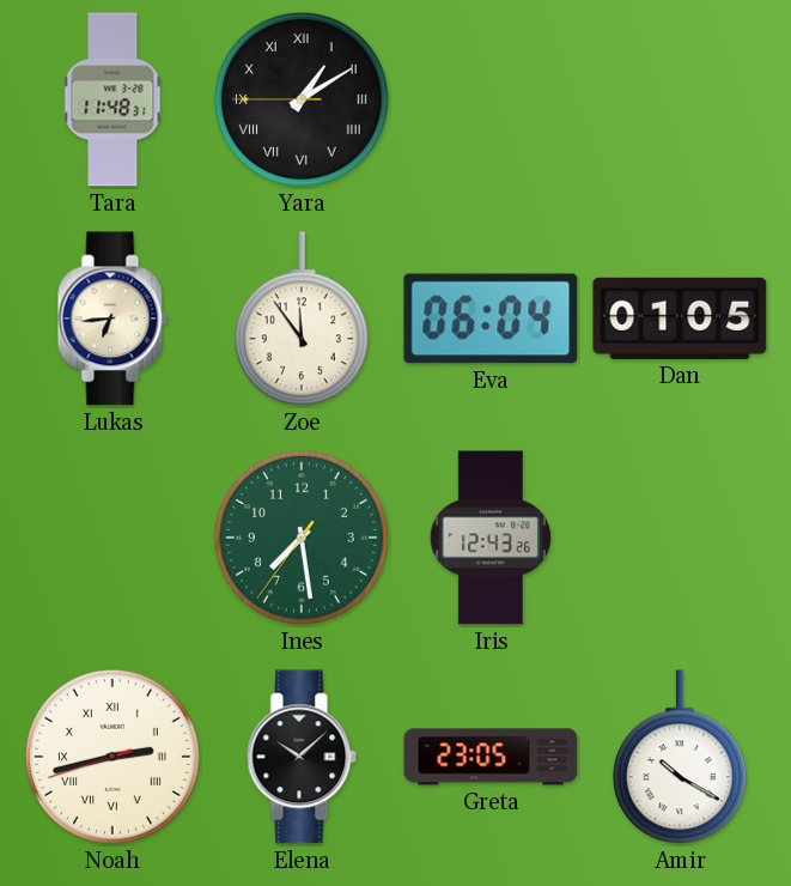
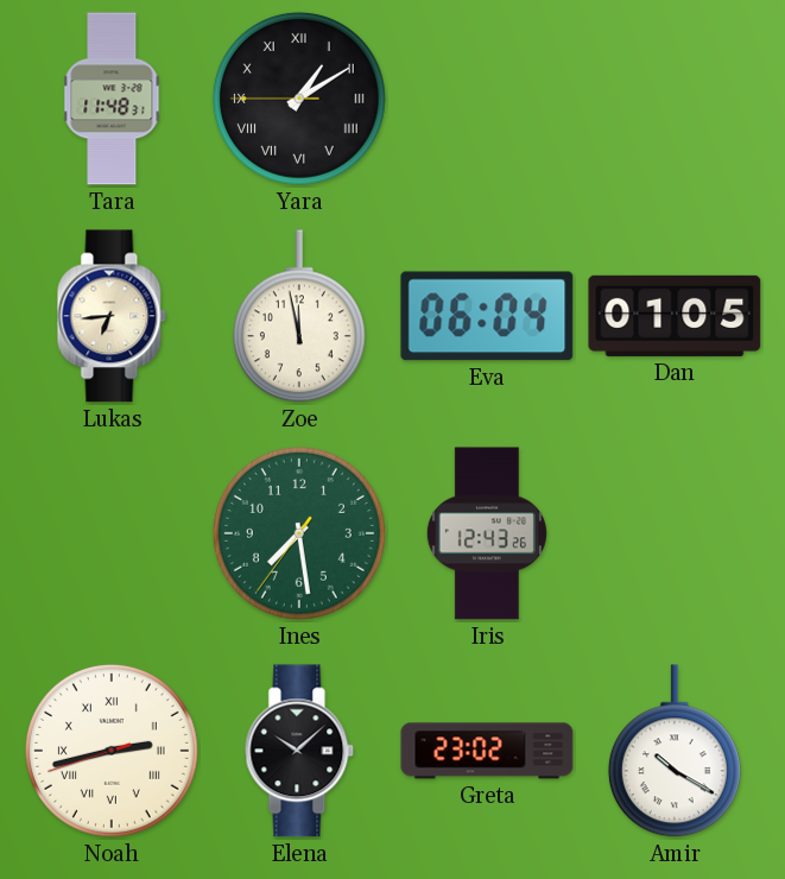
Zoe: 11:54 -> 11:58
Greta: 23:05 -> 23:02
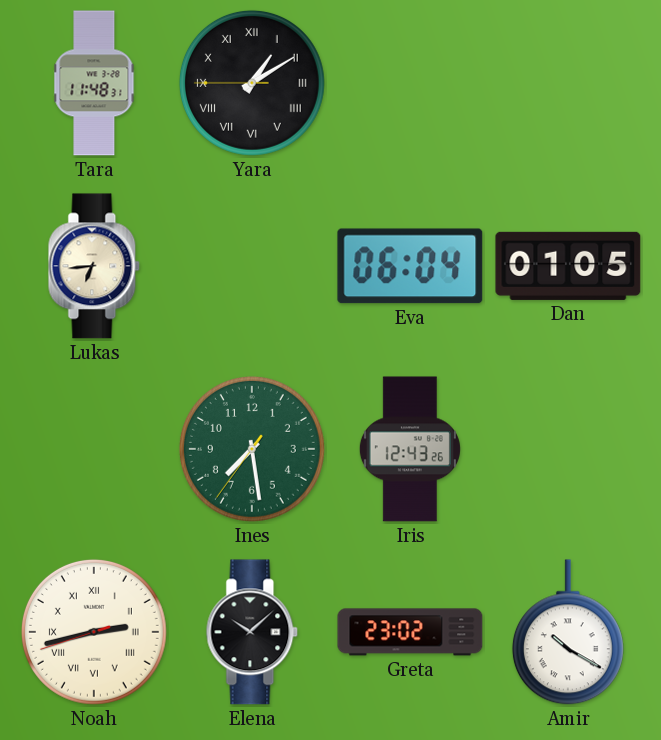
Zoe: 11:58 -> none
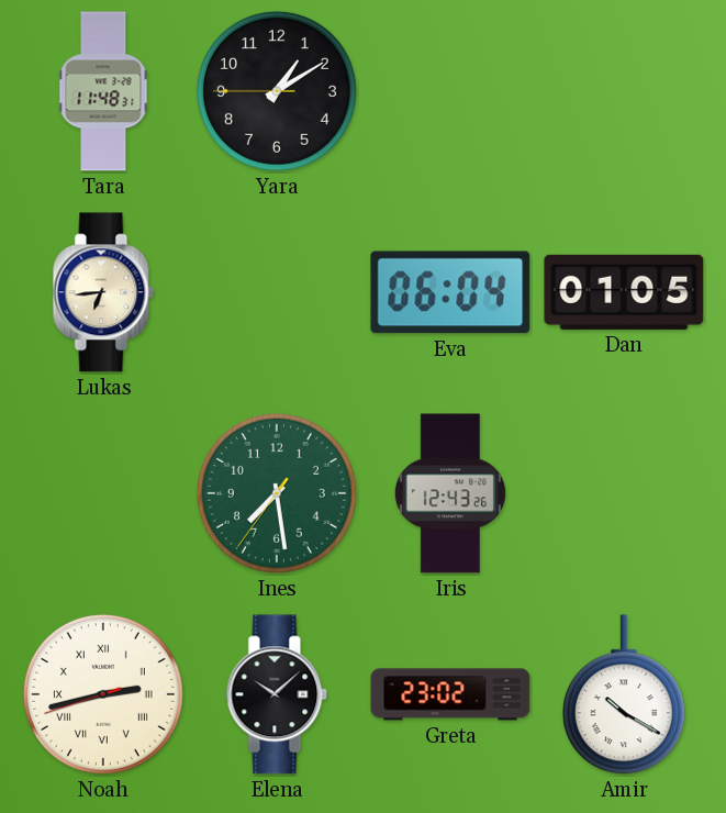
Yara numerals: Roman -> Arabic
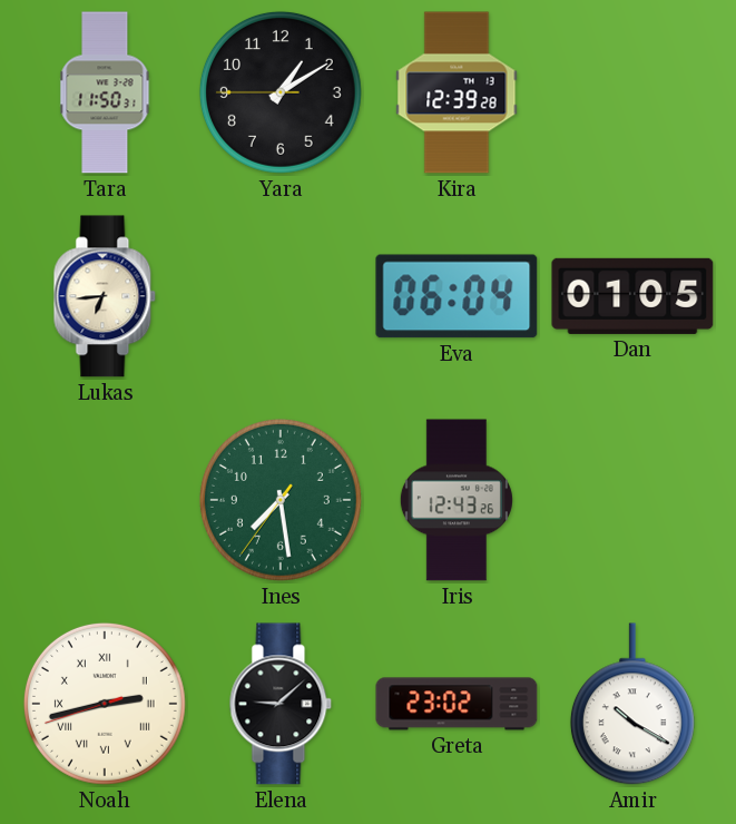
Tara: 11:48 -> 11:50
Kira: none -> 12:39
Elena: 10:08 -> 9:08
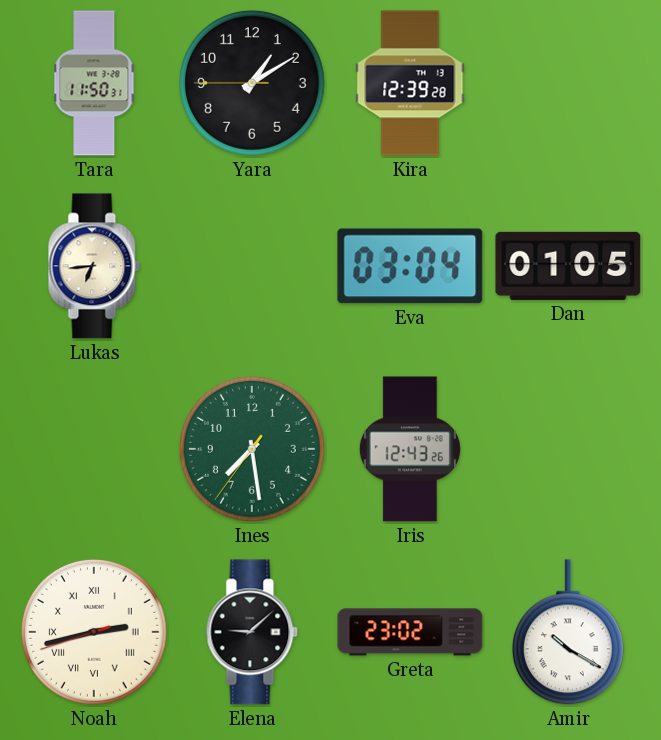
Eva: 06:04 -> 03:04
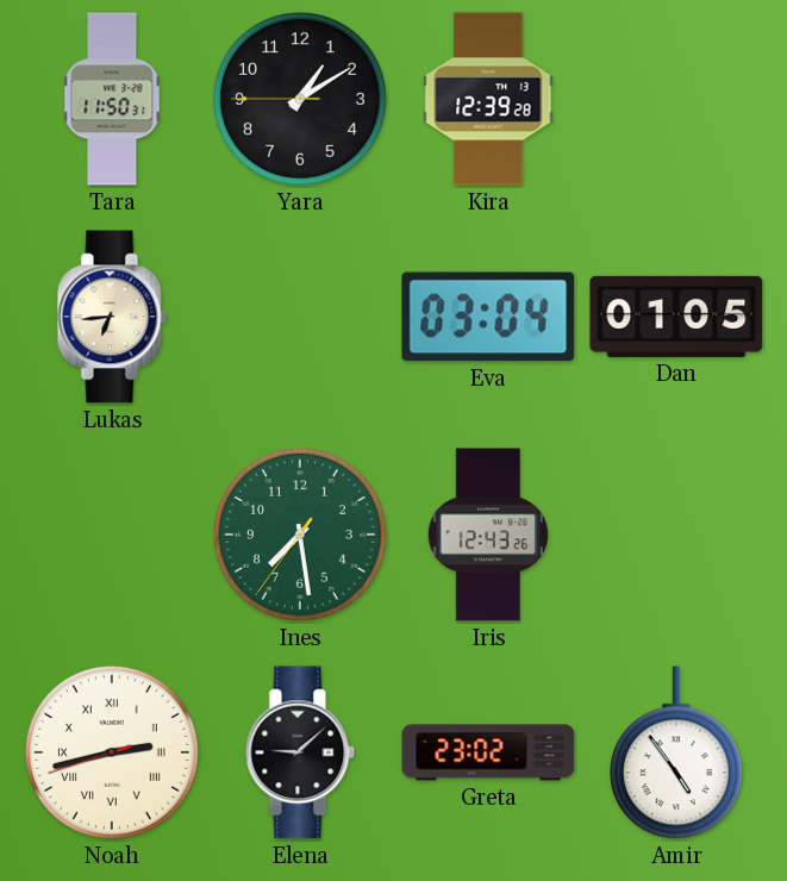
Amir: 10:20 -> 4:54
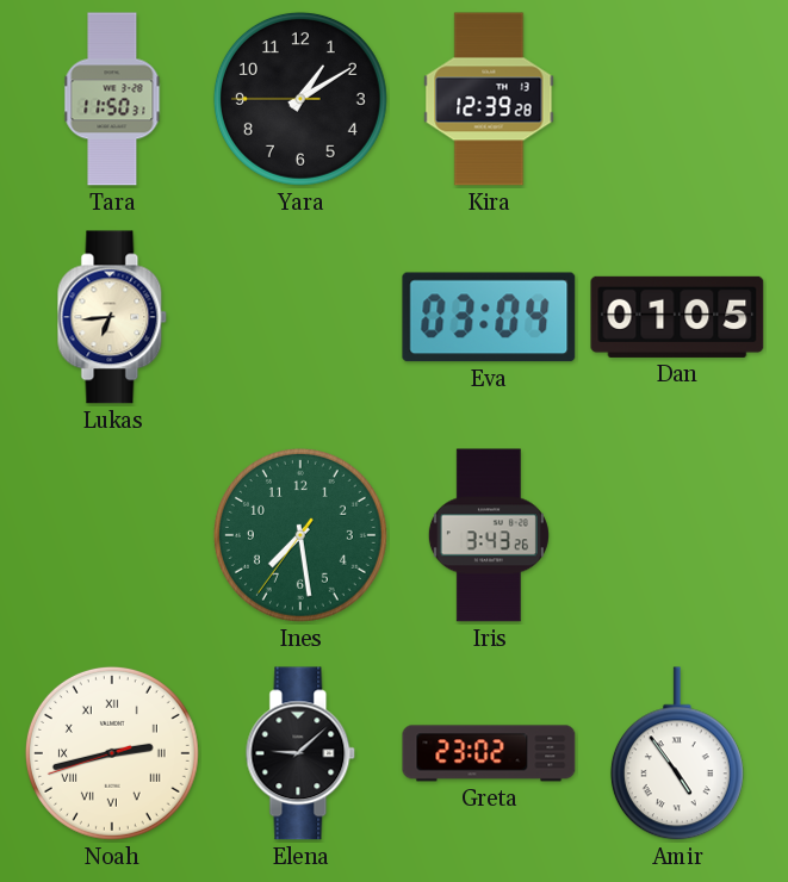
Iris: 12:43 -> 3:43
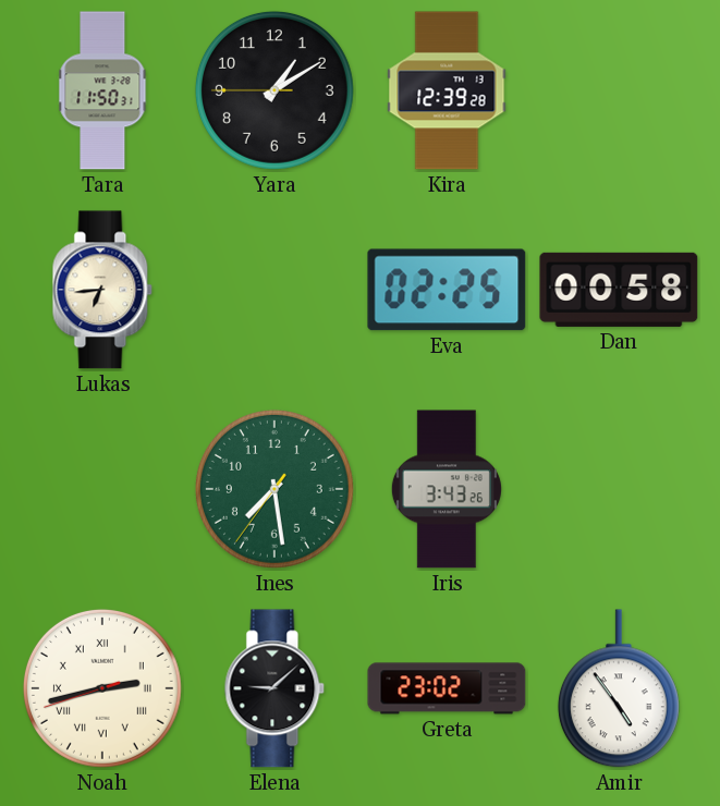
Eva: 03:04 -> 02:25
Dan: 01:05 -> 00:58
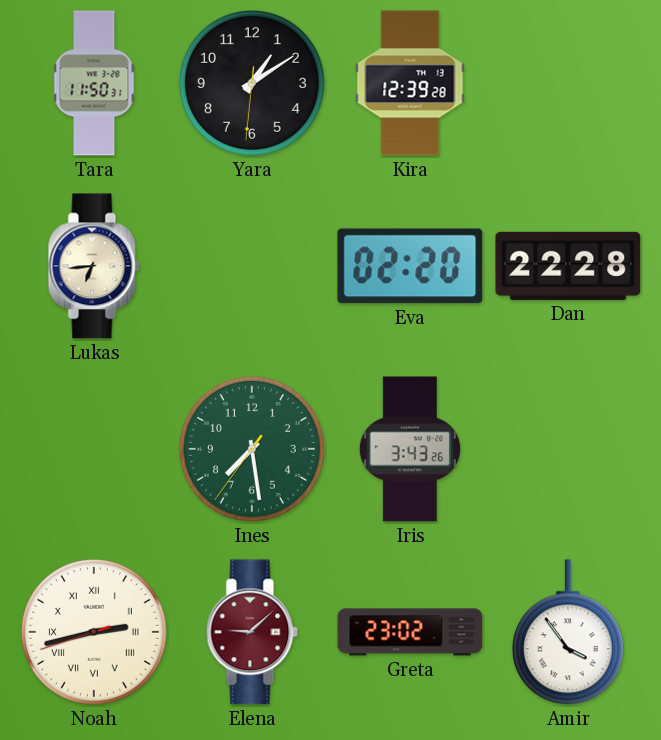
Yara: 1:09:45 -> 1:09:31
Eva: 02:25 -> 02:20
Dan: 00:58 -> 22:28
Elena dial: black -> burgundy
Amir: 4:54 -> 3:54
